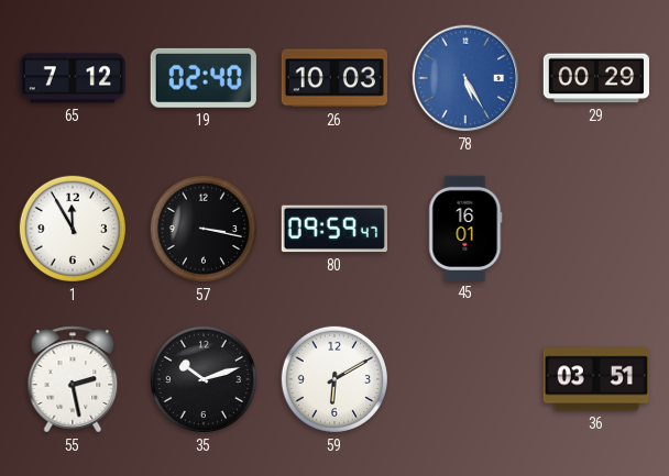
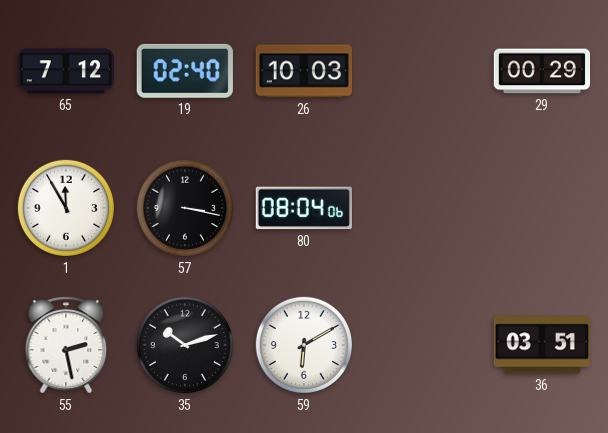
78: 5:25 -> none
80: 09:59 -> 08:04
45: 16:01 -> none
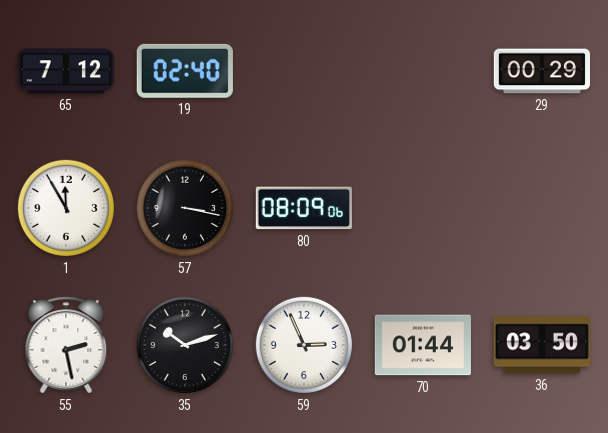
26: 10:03 -> none
80: 08:04 -> 08:09
59: 6:10 -> 2:56
70: none -> 01:44
36: 03:51 -> 03:50
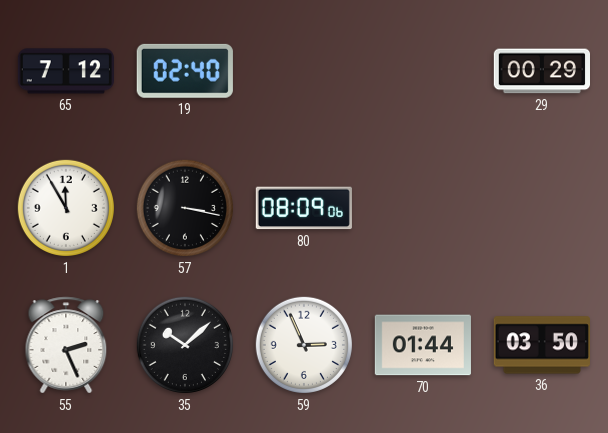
55: 2:28 -> 2:26
35: 10:12 -> 10:08
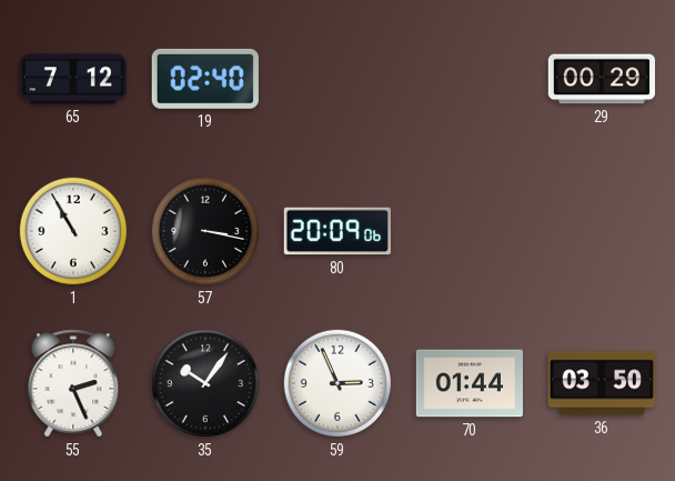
1: 11:55 -> 10:55
80: 08:09 -> 20:09
35: 10:08 -> 10:06
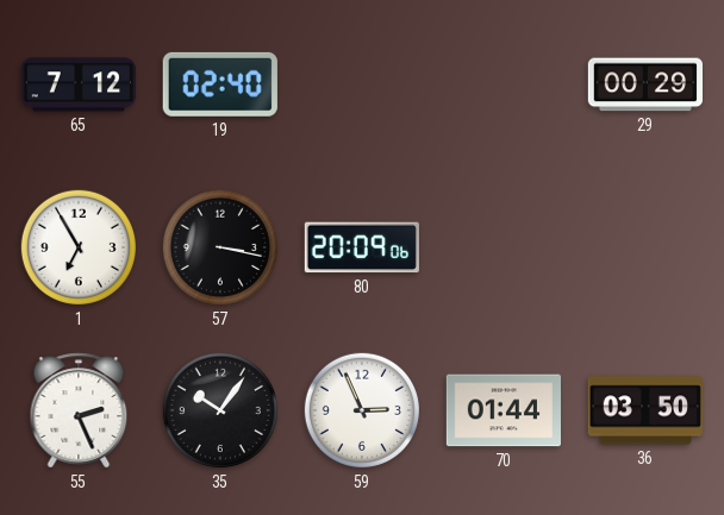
1: 10:55 -> 6:55
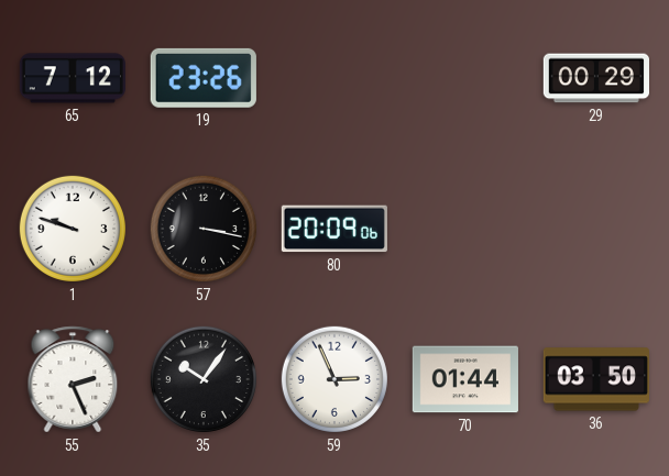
19: 02:40 -> 23:26
1: 6:55 -> 9:48
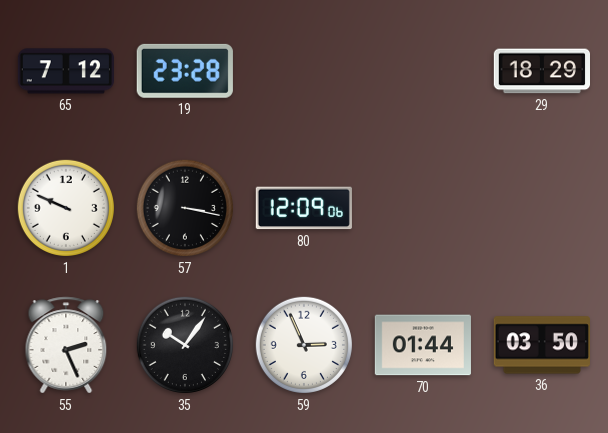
19: 23:26 -> 23:28
29: 00:29 -> 18:29
1: 9:48 -> 9:49
80: 20:09 -> 12:09
